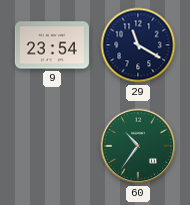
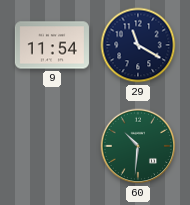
9: 23:54 -> 11:54
60: 10:36 -> 10:31
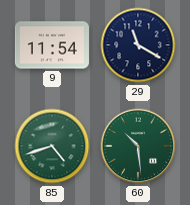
85: none -> 4:42
60: 10:31 -> 10:29
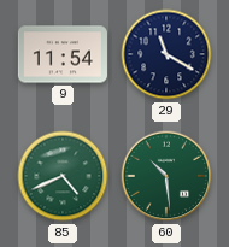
85: 4:42 -> 4:41
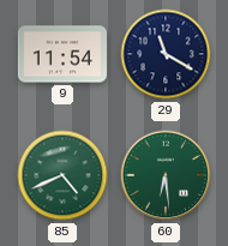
60: 10:29 -> 6:29
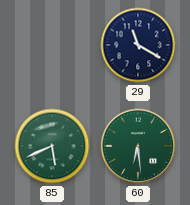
9: 11:54 -> none
85: 4:41 -> 5:41
